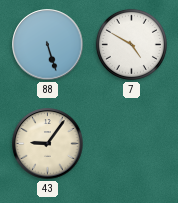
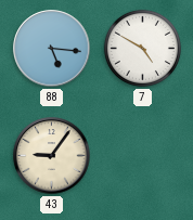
88: 5:27 -> 5:16
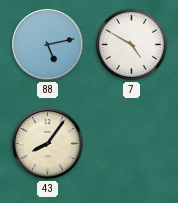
88: 5:16 -> 5:13
43: 9:06 -> 8:06
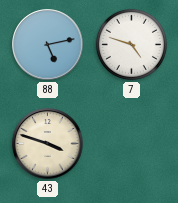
7: 4:50 -> 4:48
43: 8:06 -> 3:48
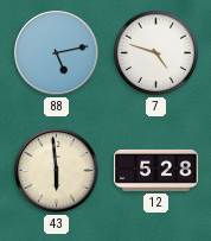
43: 3:48 -> 5:59
12: none -> 5:28
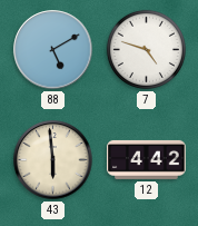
88: 5:13 -> 5:10
12: 5:28 -> 4:42
